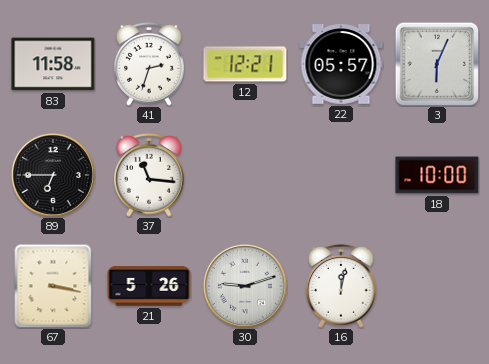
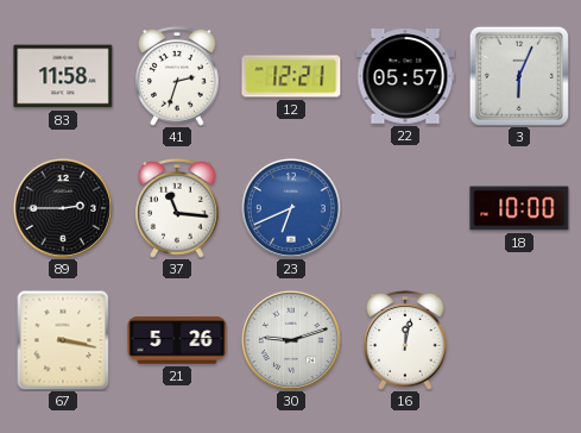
89: 6:45 -> 2:45
23: none -> 6:41
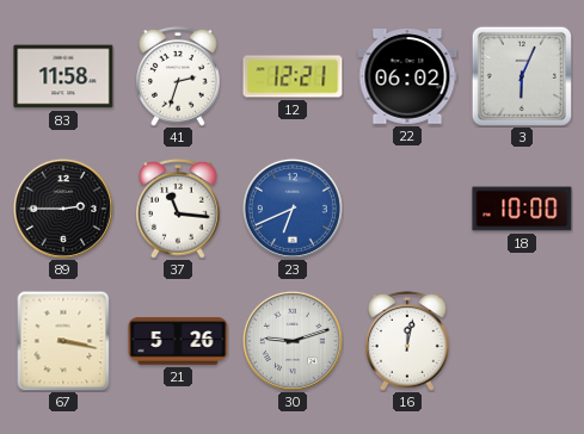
22: 05:57 -> 06:02
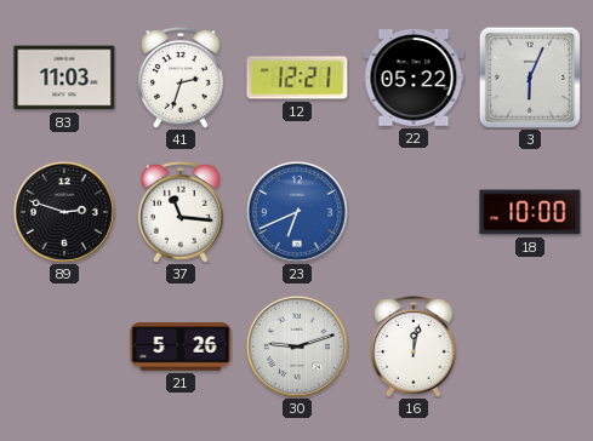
83: 11:58 -> 11:03
22: 06:02 -> 05:22
89: 2:45 -> 2:48
67: 3:17 -> none
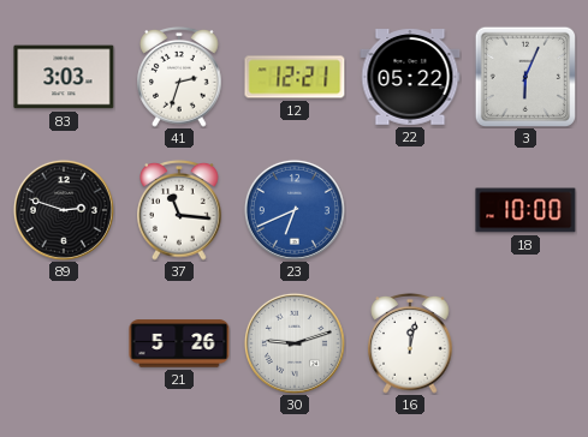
83: 11:03 -> 3:03
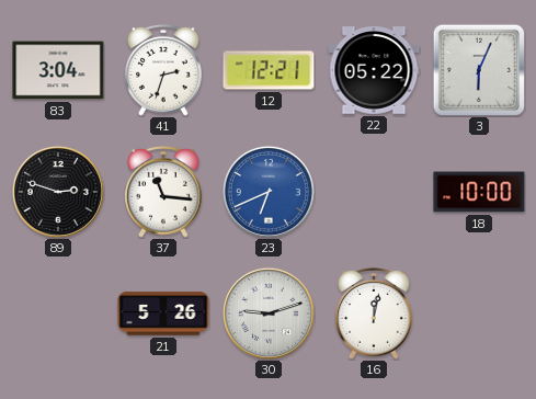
83: 3:03 -> 3:04
